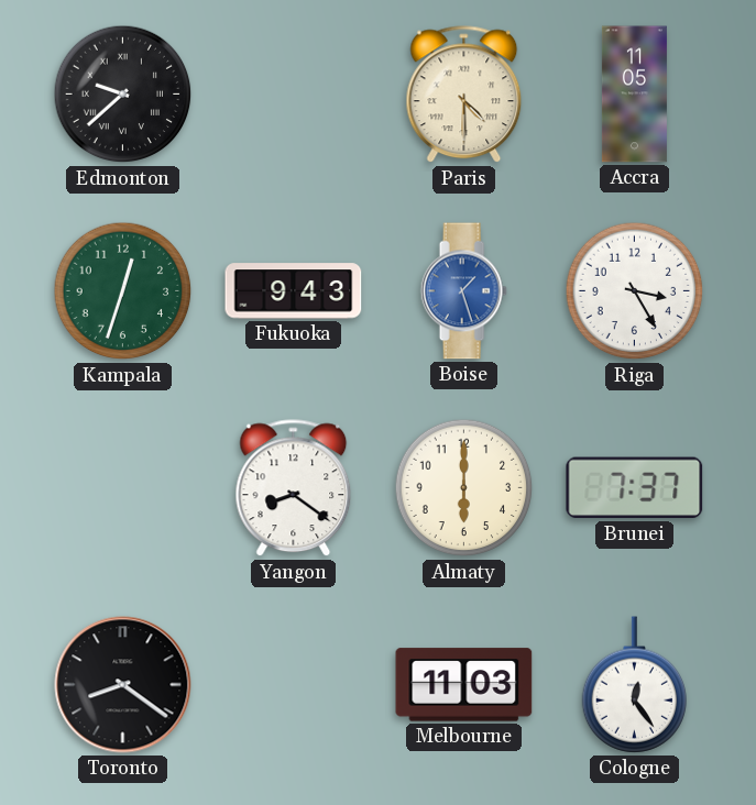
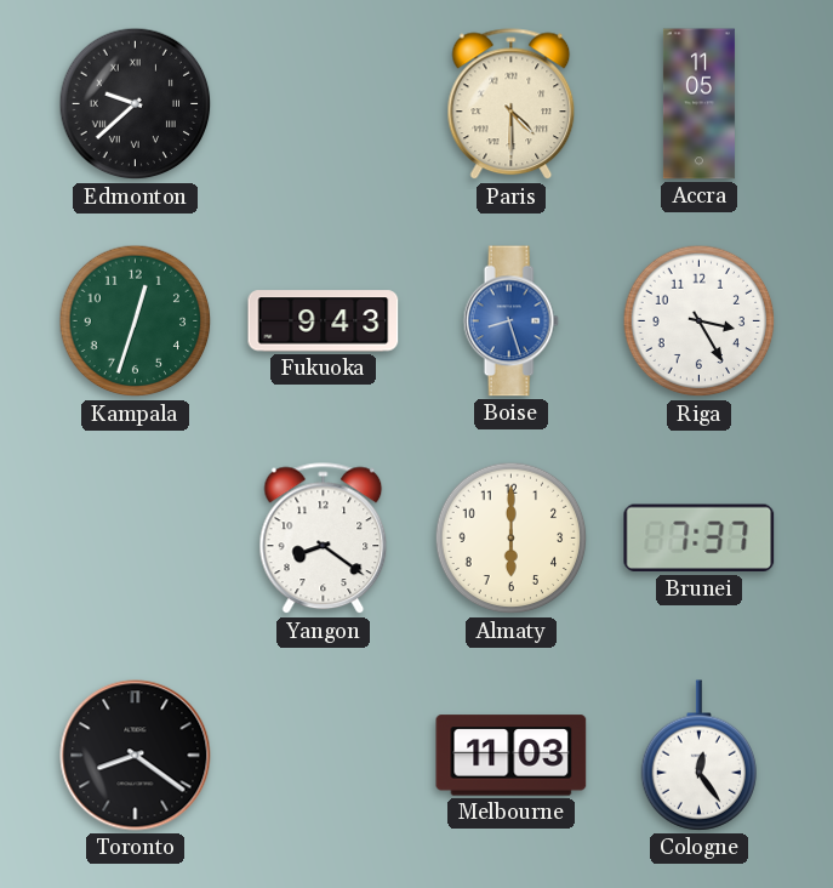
Boise: 1:27 -> 8:27
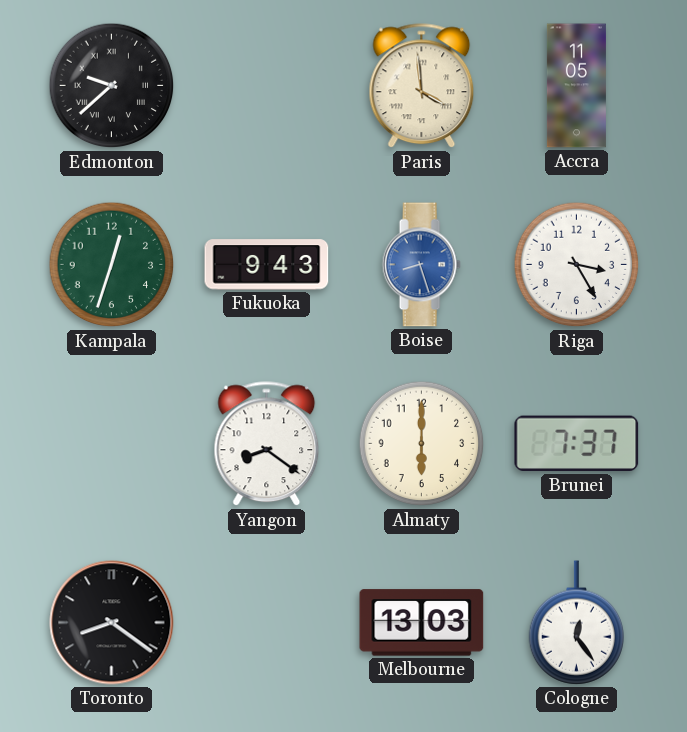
Paris: 4:30 -> 3:59
Melbourne: 11:03 -> 13:03
